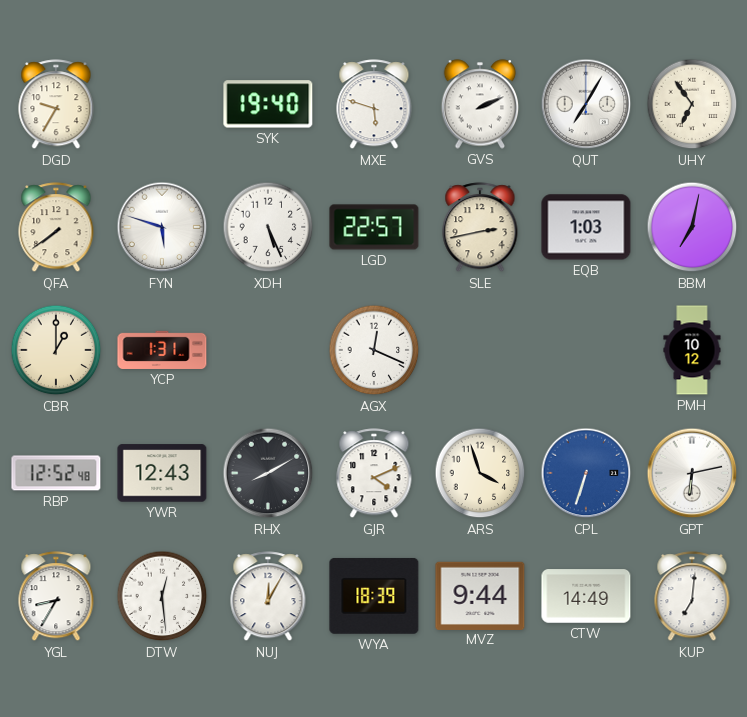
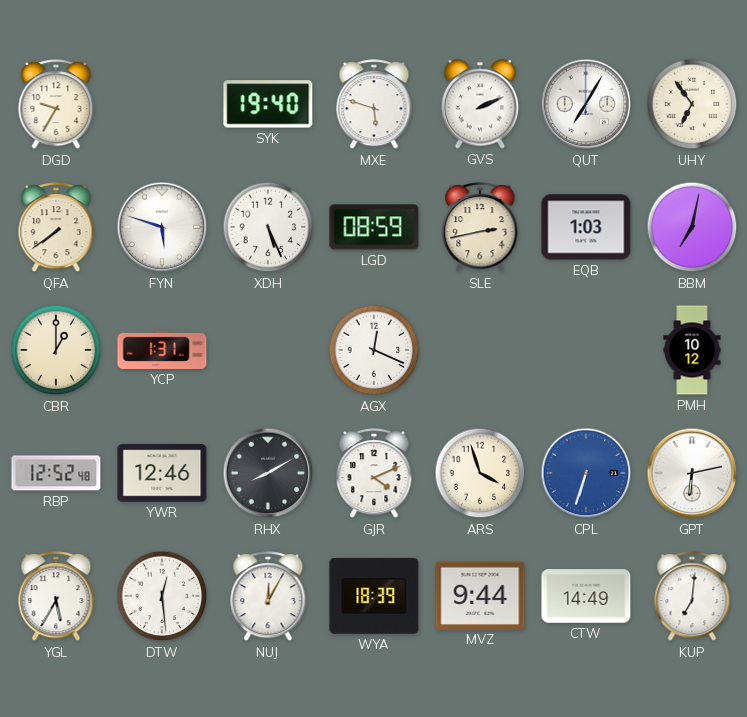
LGD: 22:57 -> 08:59
YWR: 12:43 -> 12:46
YGL: 8:35 -> 5:35
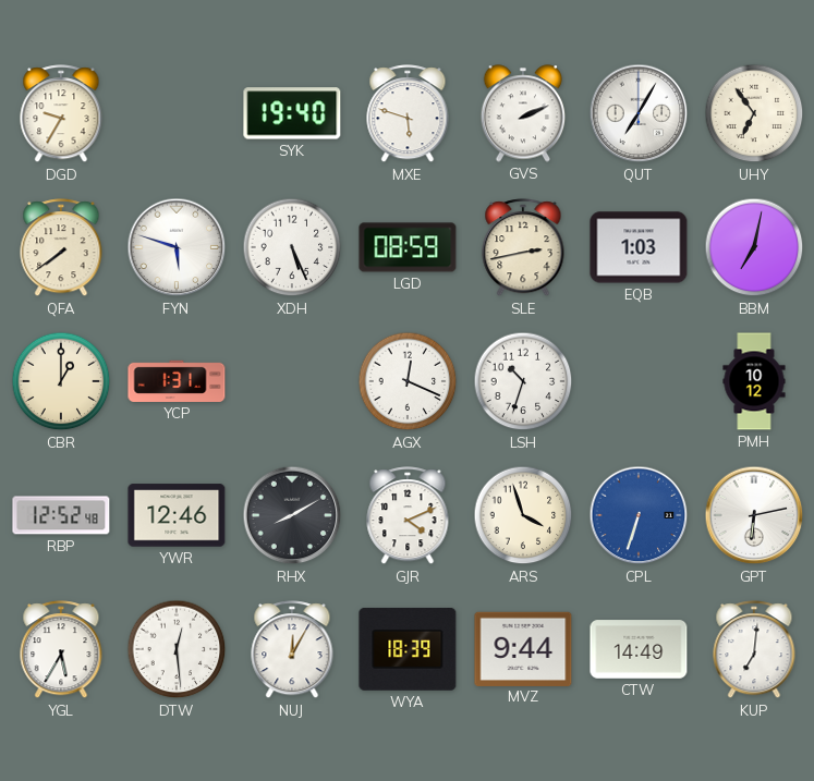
LSH: none -> 10:33
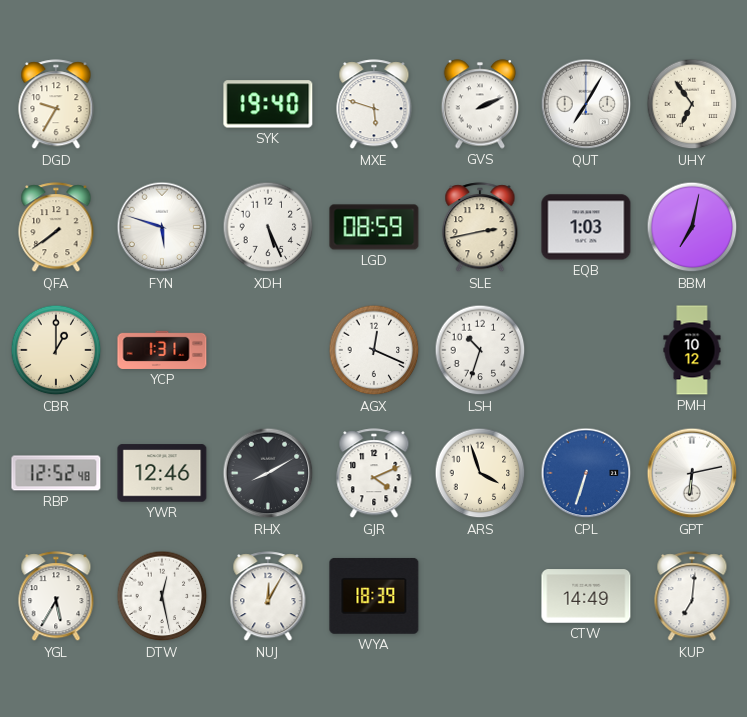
DTW: 12:29 -> 12:28
MVZ: 9:44 -> none
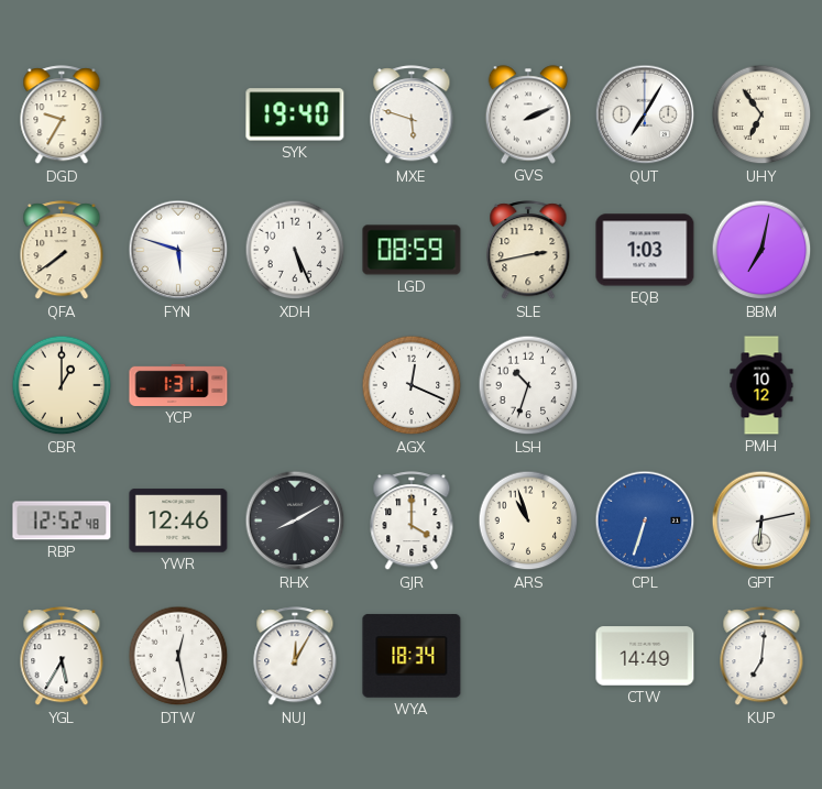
GJR: 4:11 -> 4:00
ARS: 3:57 -> 10:57
WYA: 18:39 -> 18:34
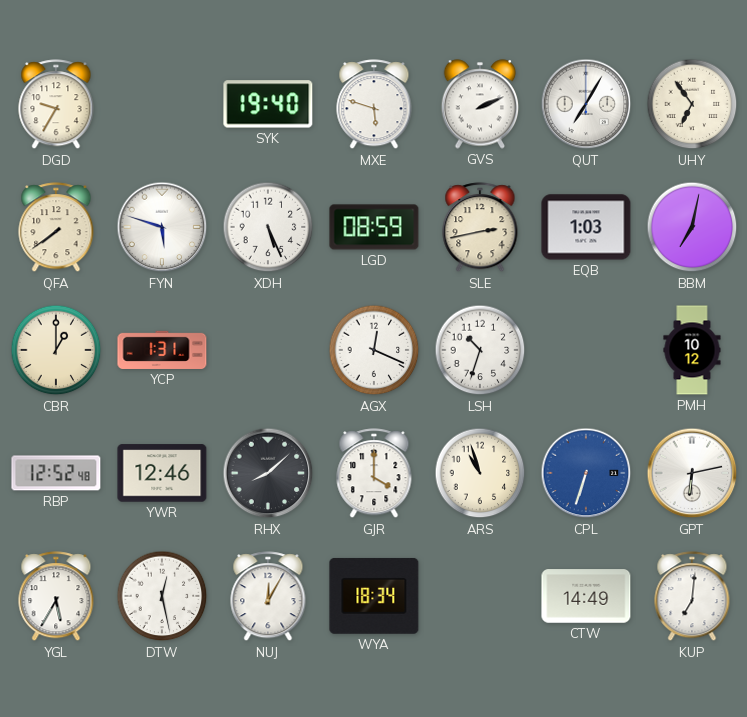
RHX: 8:10 -> 8:08
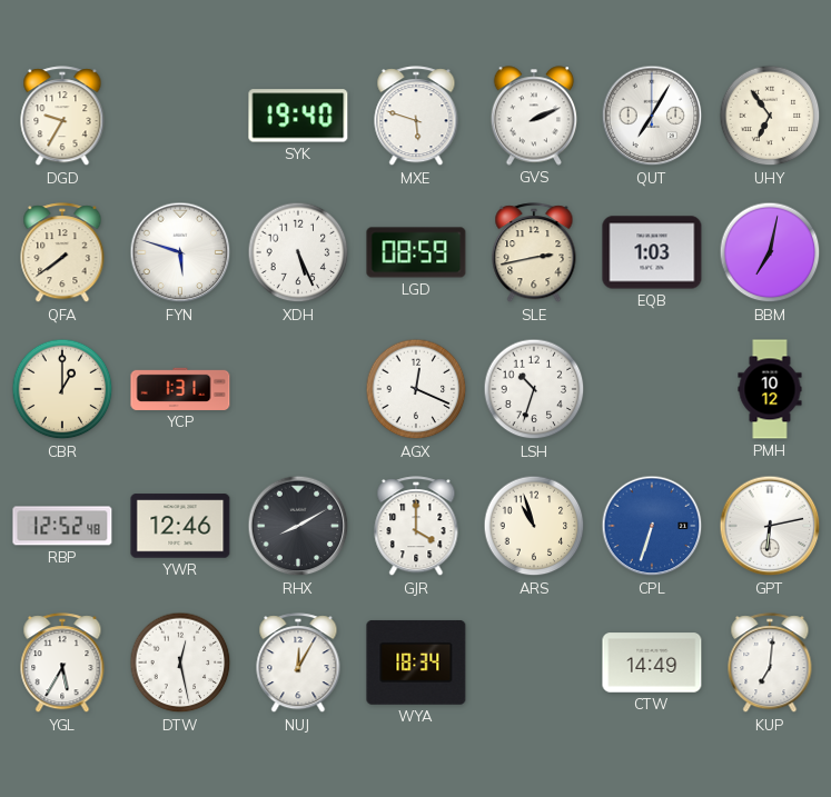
RHX: 8:08 -> 8:10
